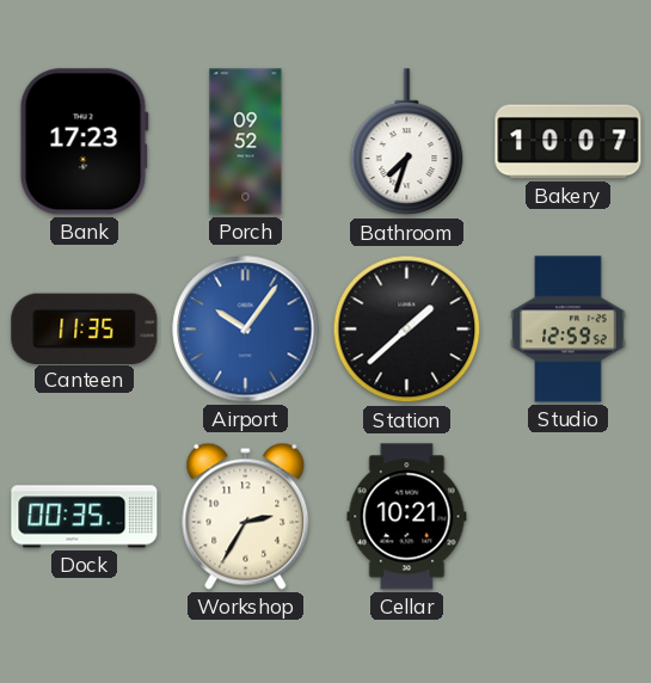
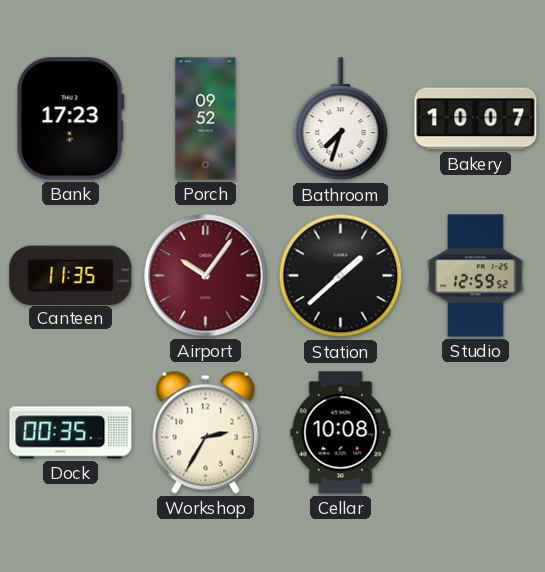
Airport dial: blue -> burgundy
Cellar: 10:21 -> 10:08
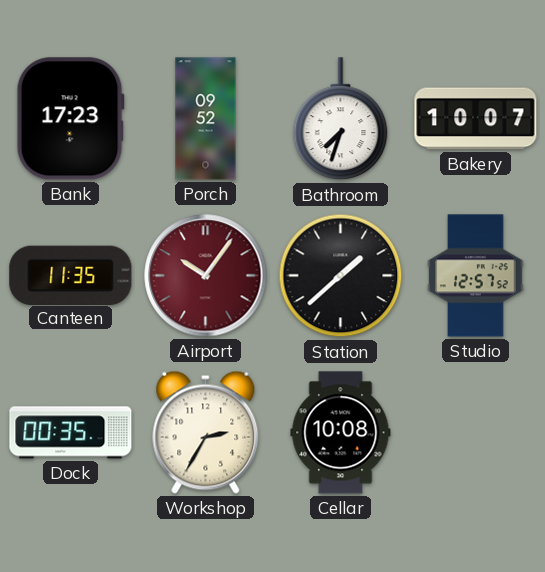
Studio: 12:59 -> 12:57
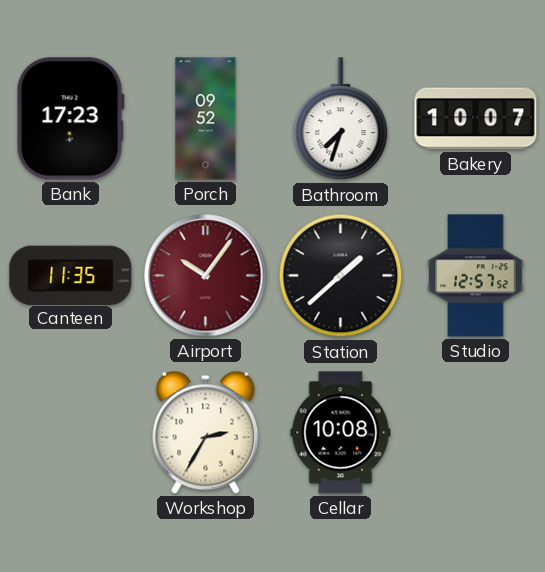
Dock: 00:35 -> none
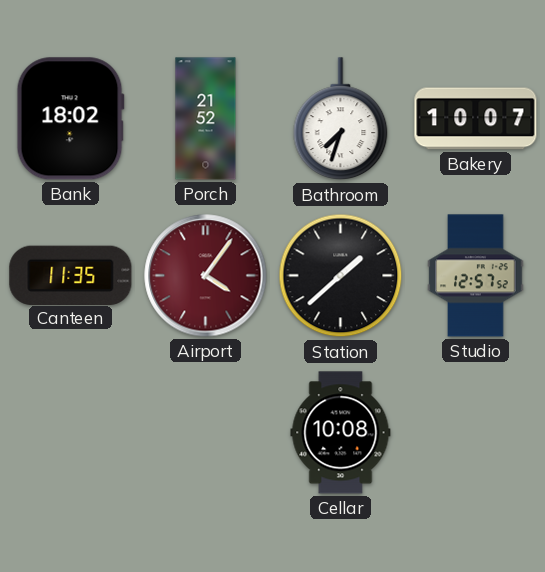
Bank: 17:23 -> 18:02
Porch: 09:52 -> 21:52
Airport: 10:06 -> 4:06
Workshop: 2:35 -> none
